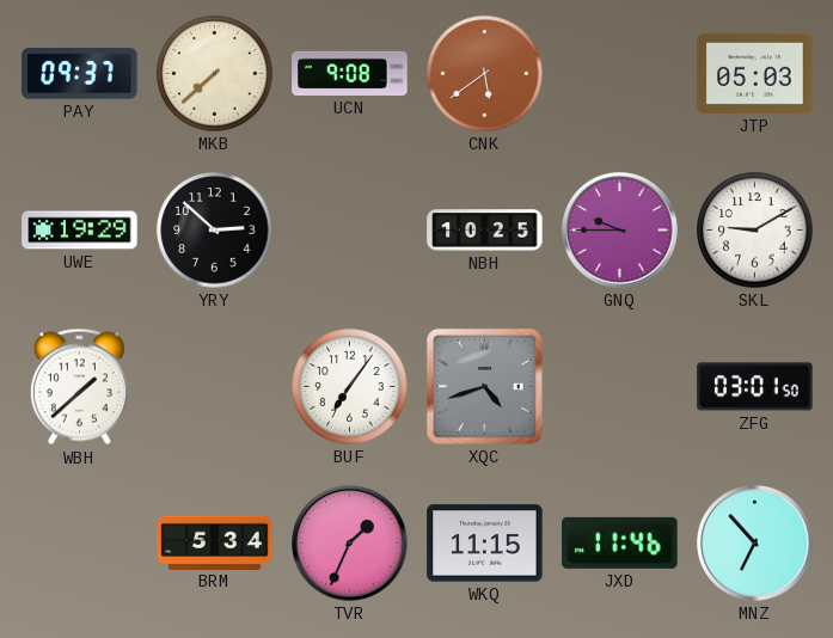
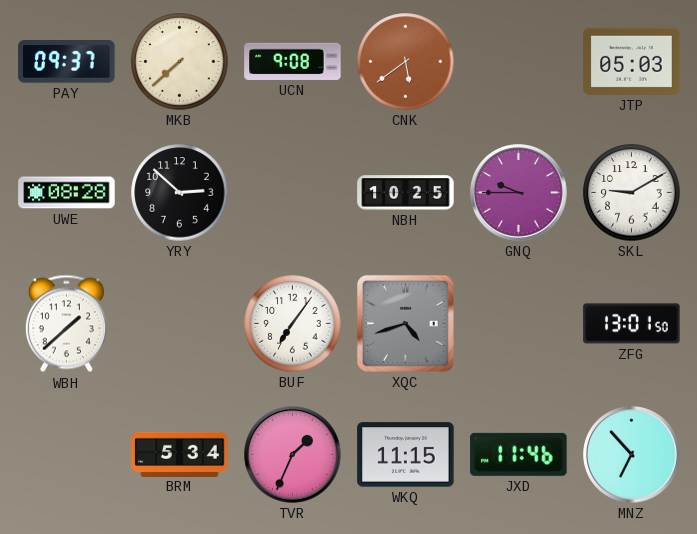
UWE: 19:29 -> 08:28
ZFG: 03:01 -> 13:01
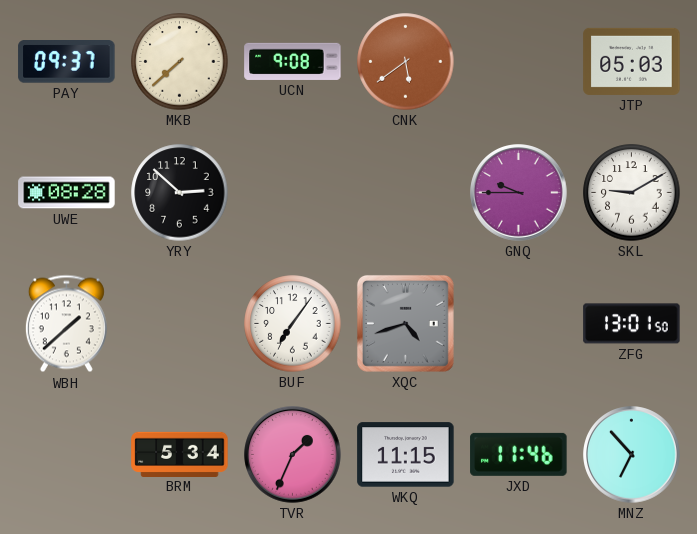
NBH: 10:25 -> none
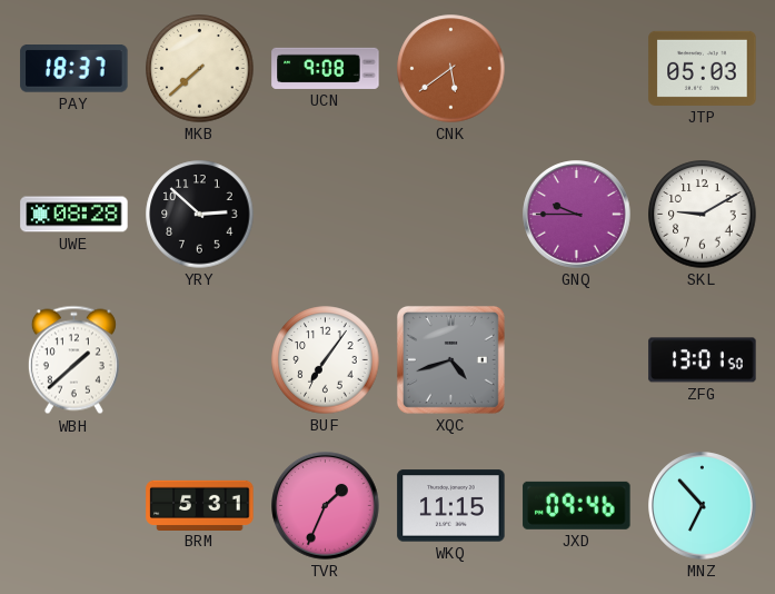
PAY: 09:37 -> 18:37
BRM: 5:34 -> 5:31
JXD: 11:46 -> 09:46
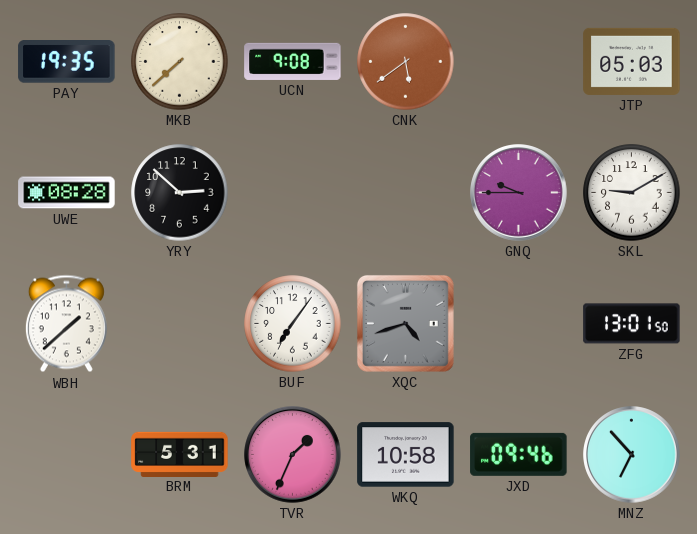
PAY: 18:37 -> 19:35
WKQ: 11:15 -> 10:58
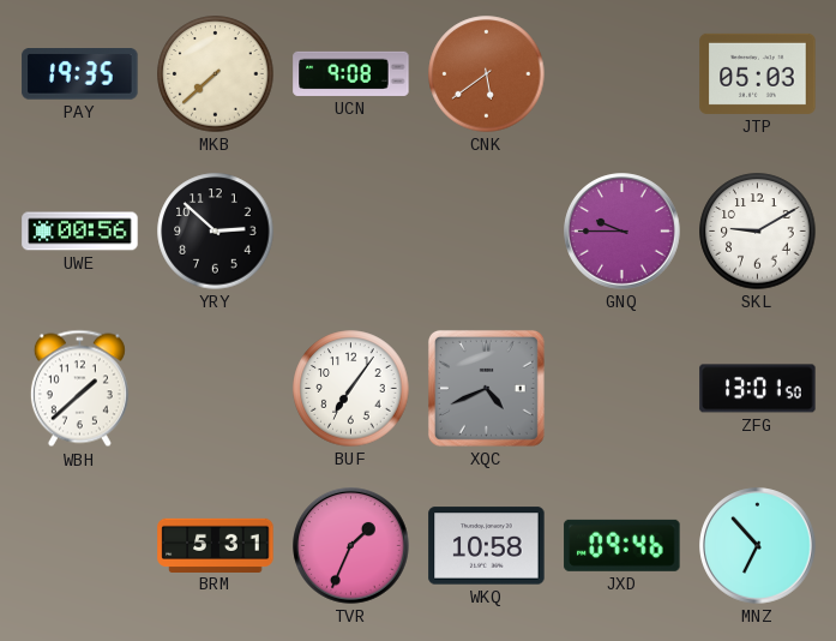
UWE: 08:28 -> 00:56
XQC: 4:42 -> 4:41
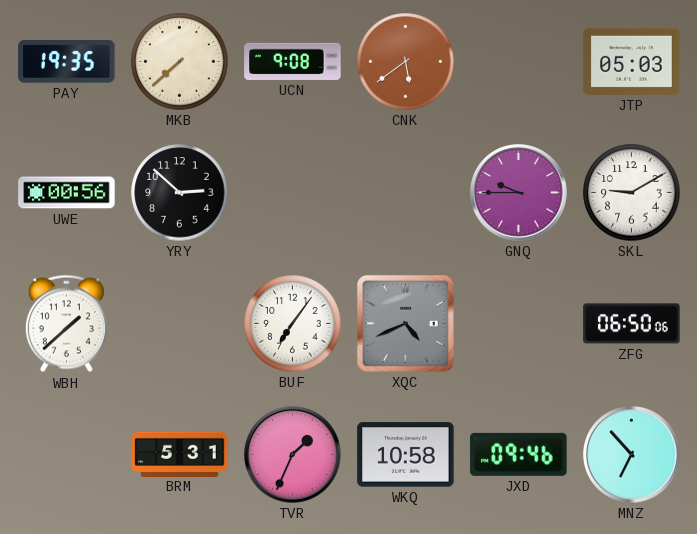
ZFG: 13:01 -> 06:50
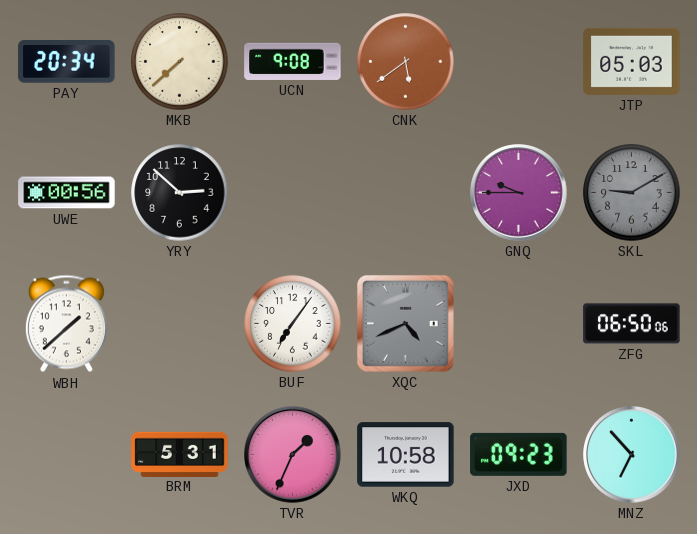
PAY: 19:35 -> 20:34
SKL dial: white -> grey
JXD: 09:46 -> 09:23
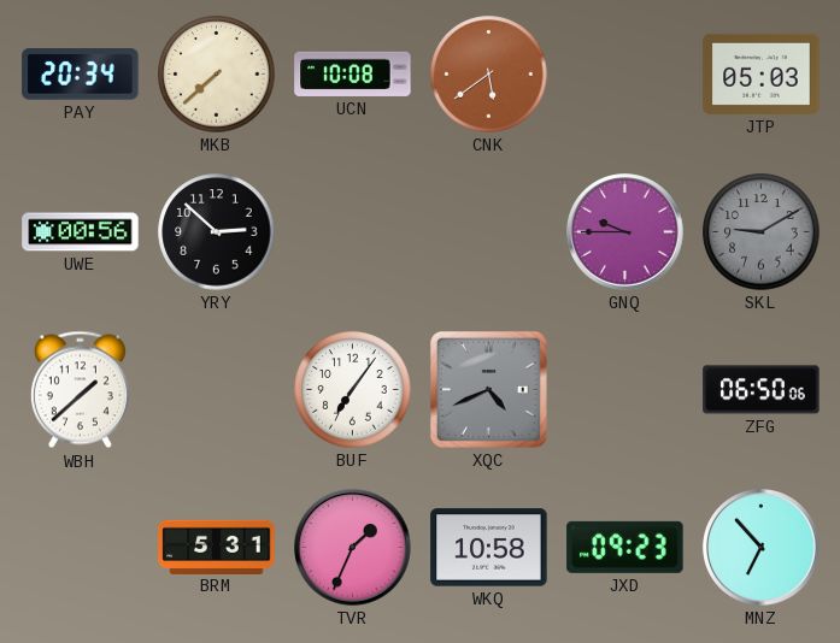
UCN: 9:08 -> 10:08
